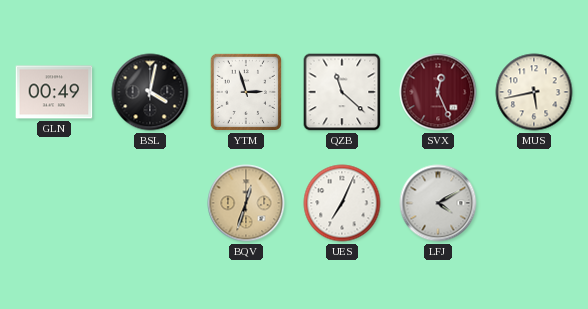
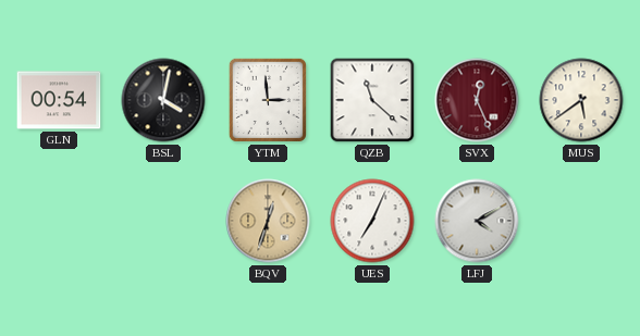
GLN: 00:49 -> 00:54
YTM: 2:57 -> 2:59
MUS: 5:43 -> 5:39
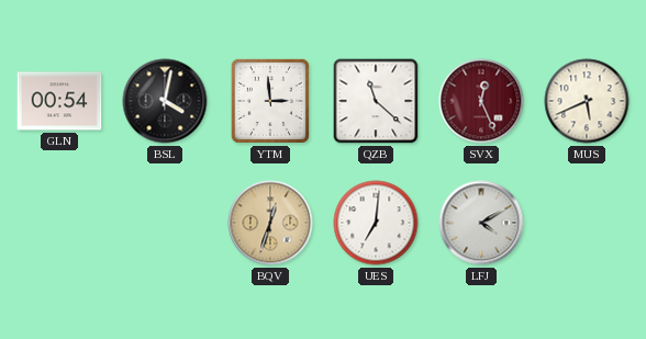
MUS: 5:39 -> 5:41
UES: 7:04 -> 7:01
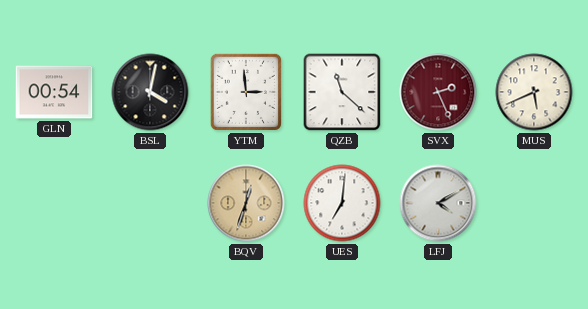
SVX: 12:26 -> 2:26
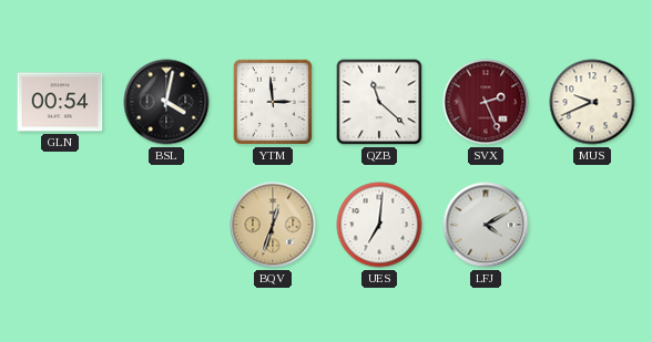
MUS: 5:41 -> 9:41
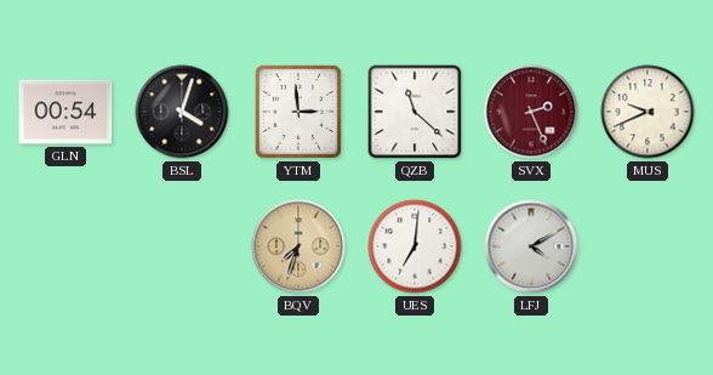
BSL: 4:02 -> 4:03
BQV: 12:33 -> 7:33
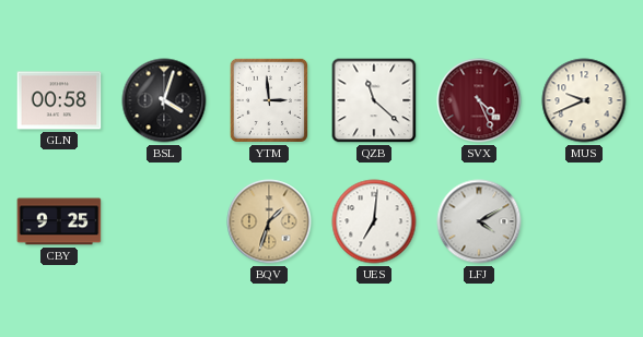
GLN: 00:54 -> 00:58
SVX: 2:26 -> 4:26
CBY: none -> 9:25
BQV: 7:33 -> 1:33
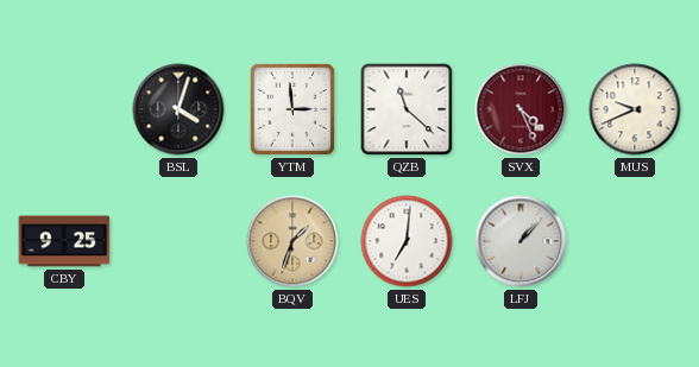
GLN: 00:58 -> none
LFJ: 4:10 -> 1:07
